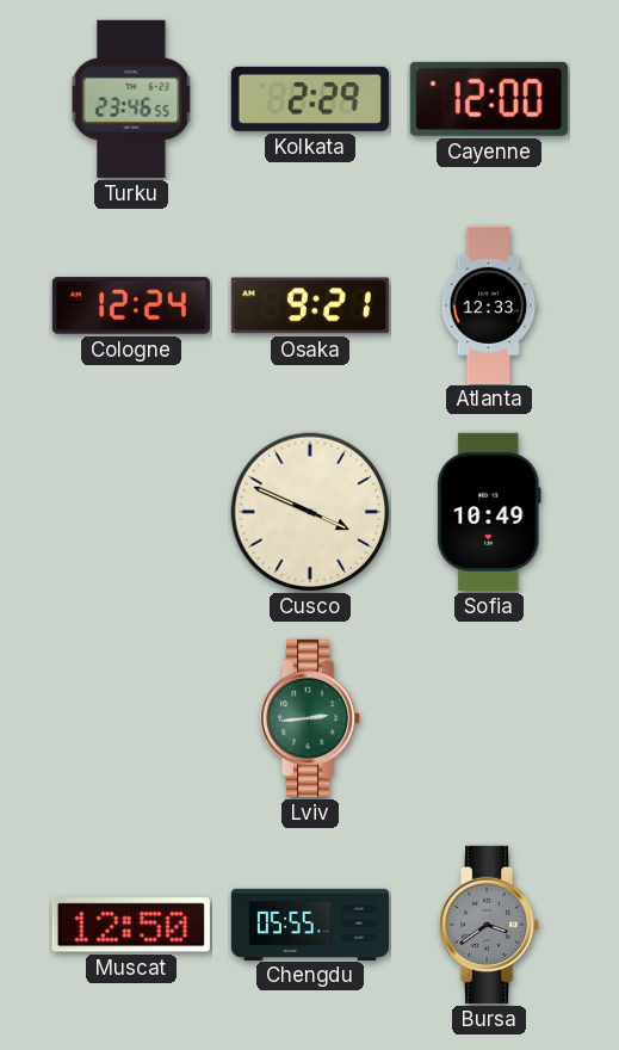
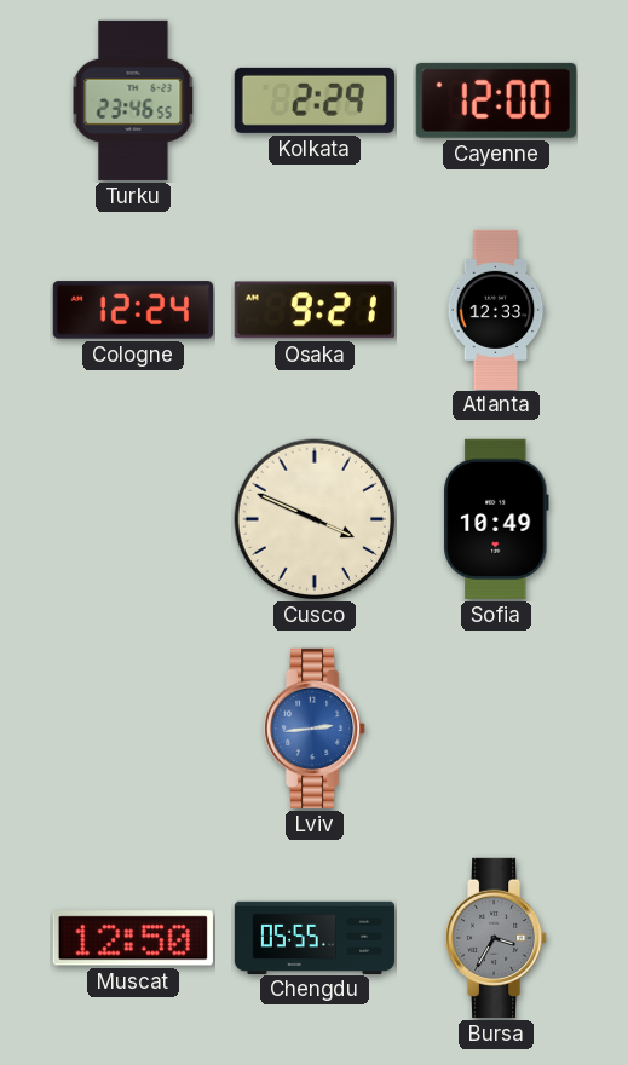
Lviv dial: green -> blue
Bursa: 3:39 -> 3:35
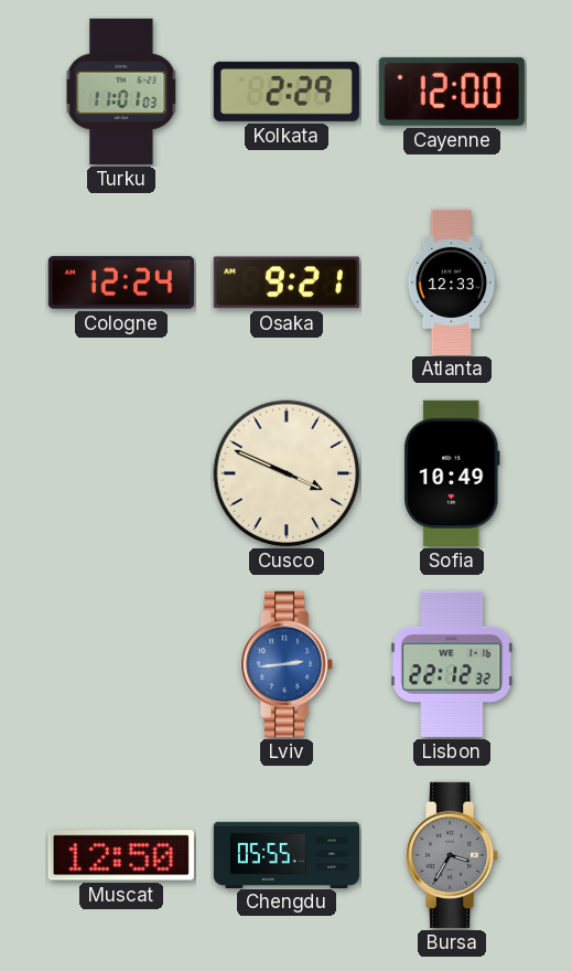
Turku: 23:46 -> 11:01
Lisbon: none -> 22:12
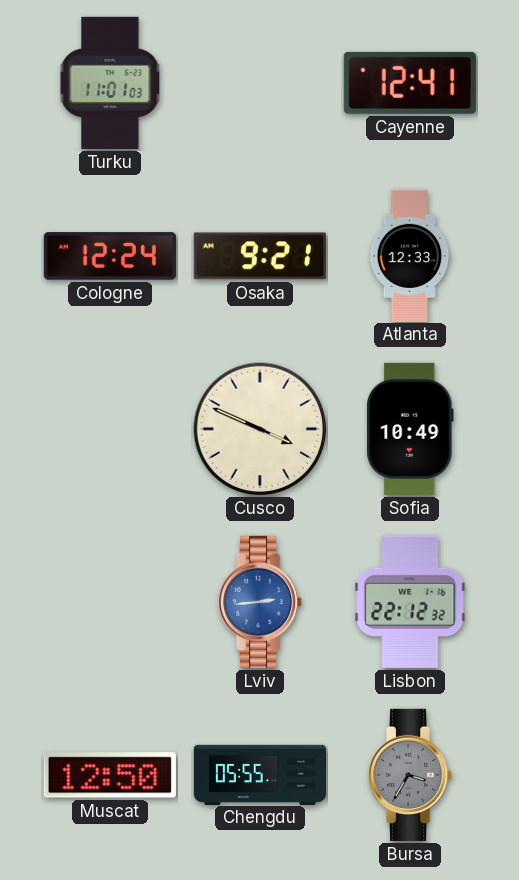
Kolkata: 2:29 -> none
Cayenne: 12:00 -> 12:41
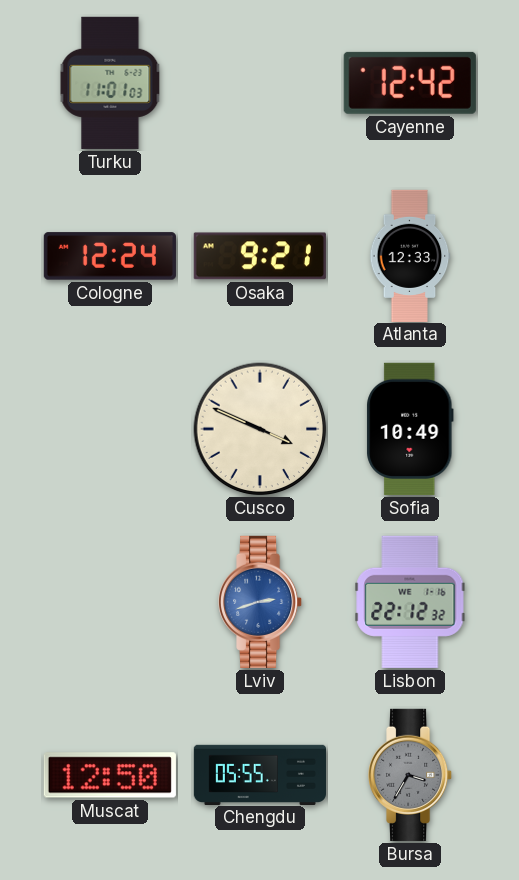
Cayenne: 12:41 -> 12:42
Lviv: 2:44 -> 2:42
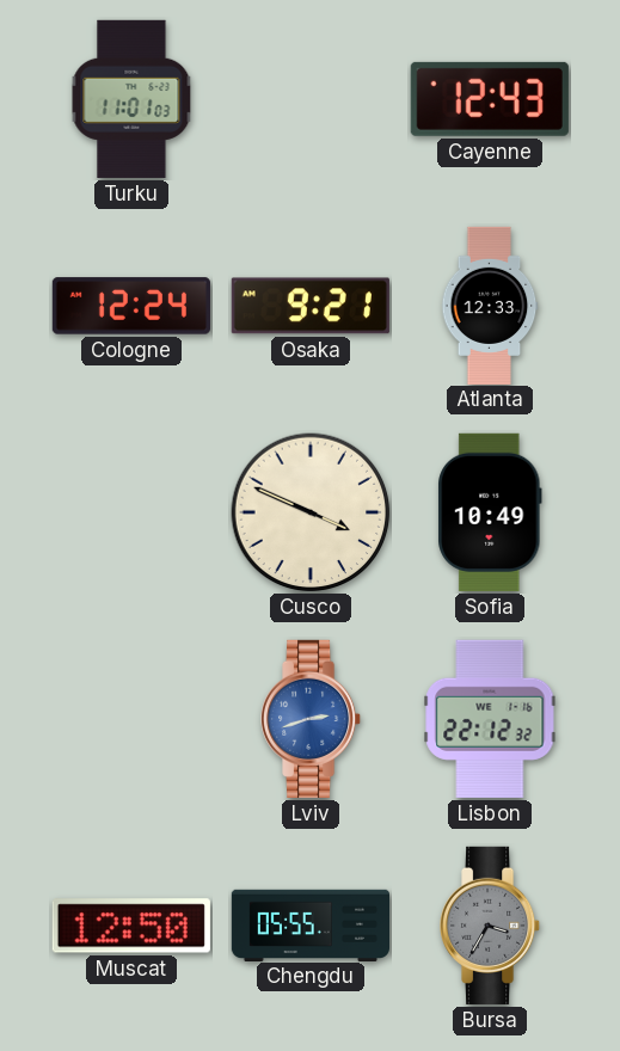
Cayenne: 12:42 -> 12:43
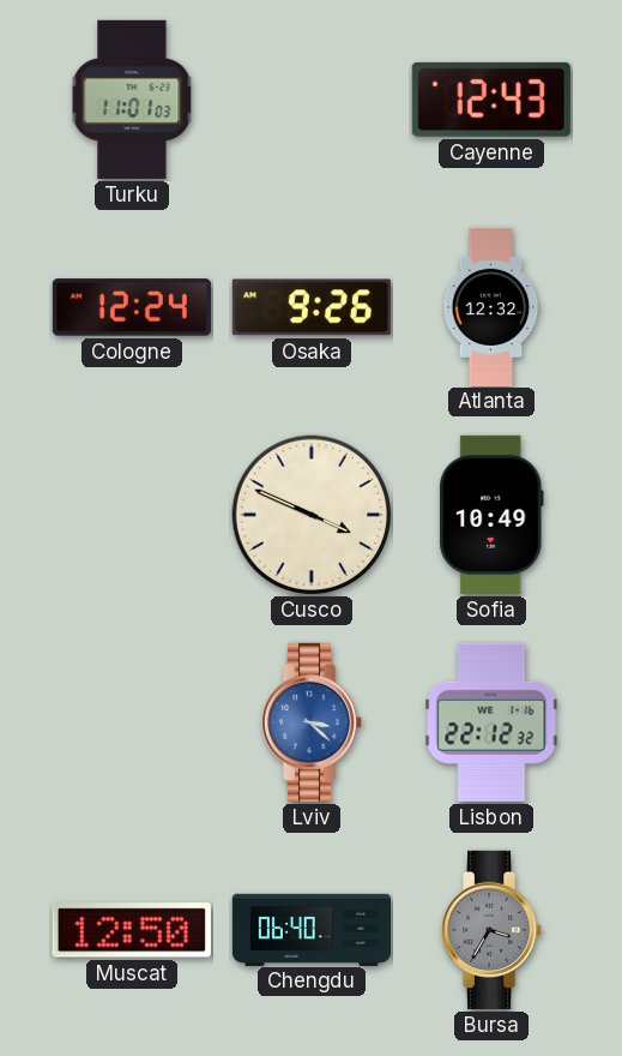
Osaka: 9:21 -> 9:26
Atlanta: 12:33 -> 12:32
Lviv: 2:42 -> 3:22
Chengdu: 05:55 -> 06:40
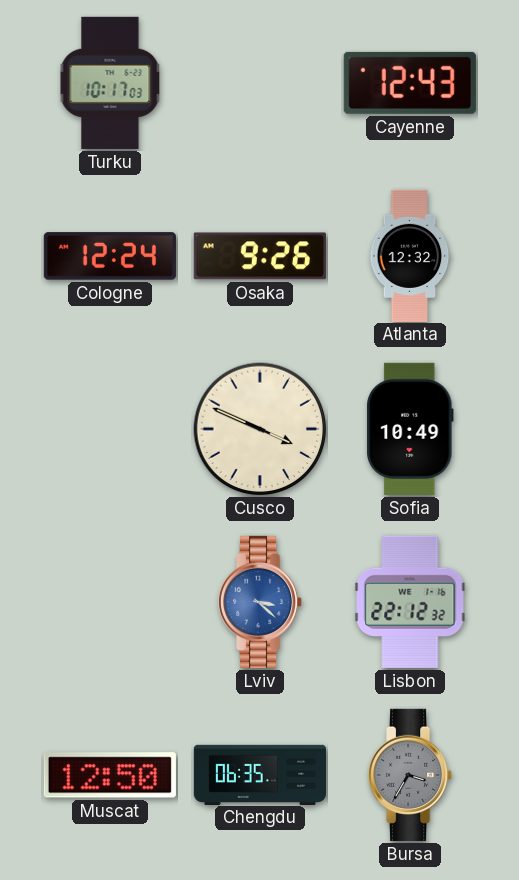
Turku: 11:01 -> 10:17
Chengdu: 06:40 -> 06:35
